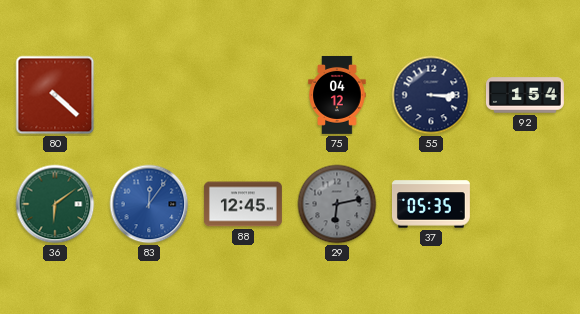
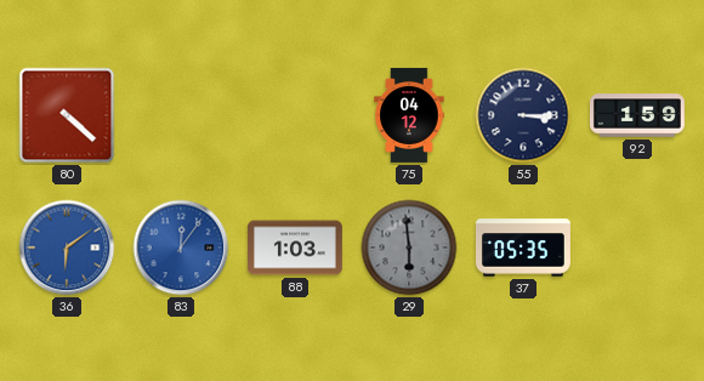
92: 1:54 -> 1:59
36 dial: green -> blue
88: 12:45 -> 1:03
29: 6:13 -> 5:59
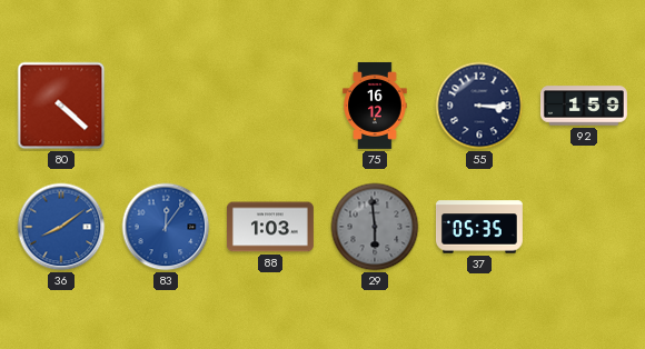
75: 04:12 -> 16:12
36: 6:09 -> 8:09
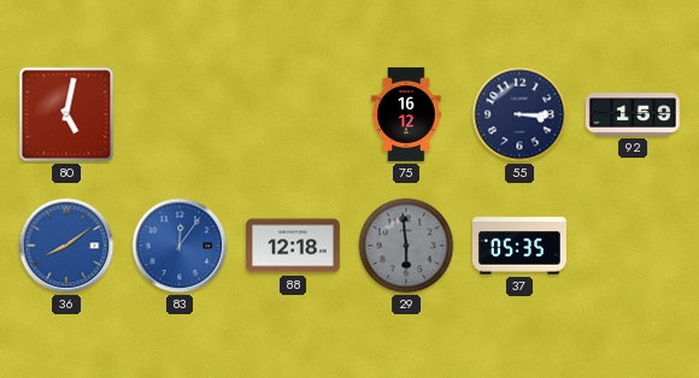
80: 4:22 -> 5:02
88: 1:03 -> 12:18
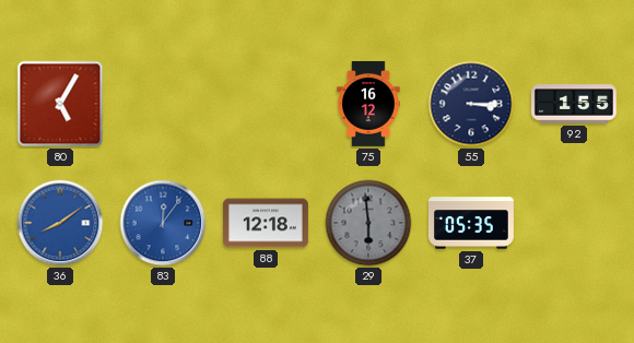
80: 5:02 -> 5:05
92: 1:59 -> 1:55
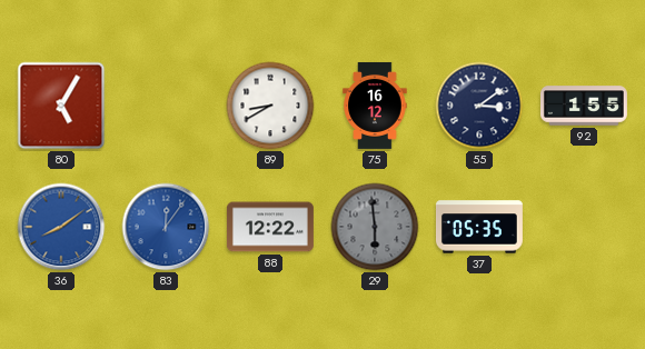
89: none -> 8:40
55: 3:15 -> 3:09
88: 12:18 -> 12:22
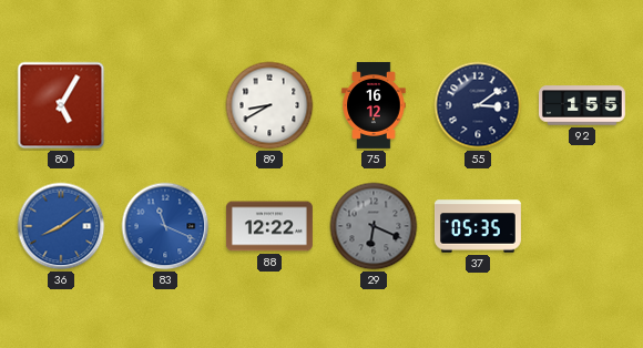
83: 12:06 -> 11:19
29: 5:59 -> 6:19
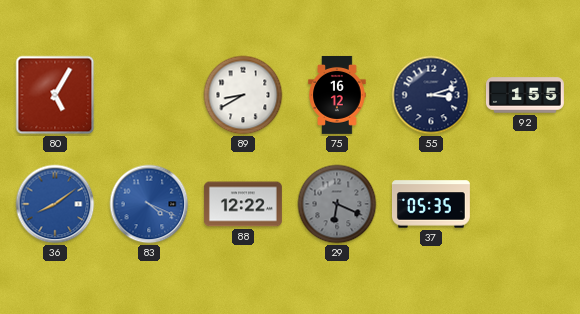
55: 3:09 -> 3:12
83: 11:19 -> 4:19
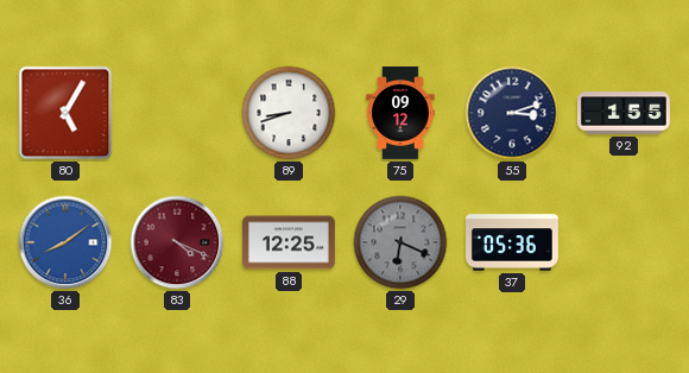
89: 8:40 -> 8:42
75: 16:12 -> 09:12
83 dial: blue -> burgundy
88: 12:22 -> 12:25
37: 05:35 -> 05:36
